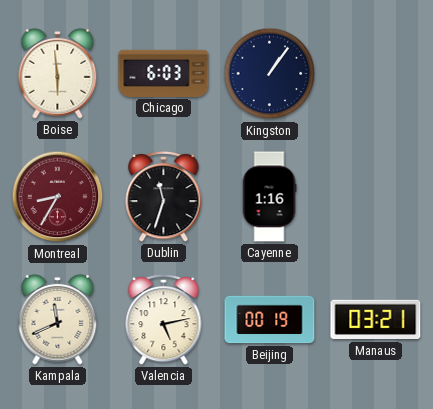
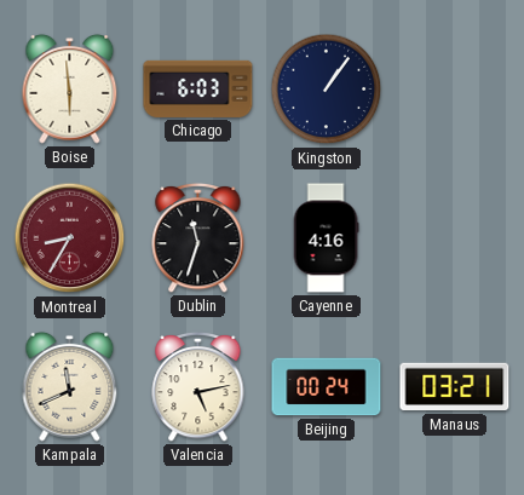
Cayenne: 1:16 -> 4:16
Beijing: 00:19 -> 00:24
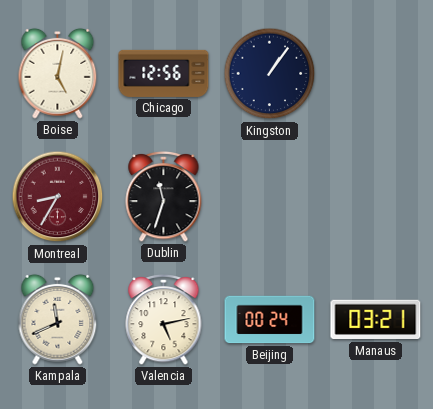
Boise: 5:59 -> 5:02
Chicago: 6:03 -> 12:56
Cayenne: 4:16 -> none
